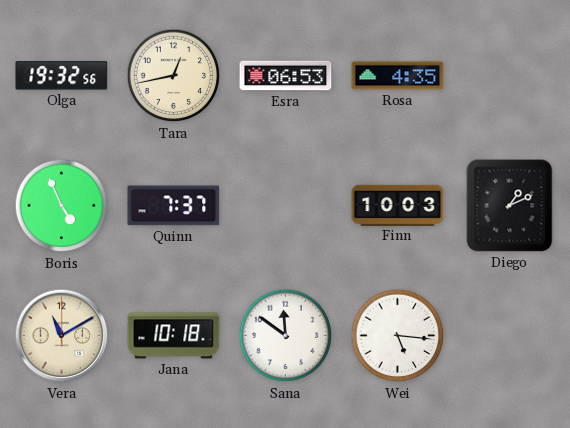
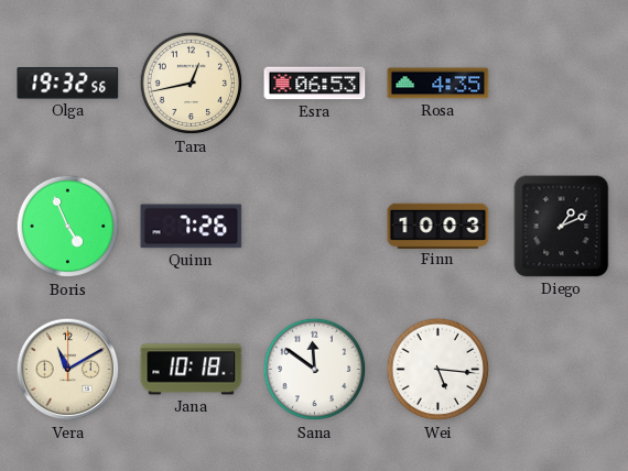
Quinn: 7:37 -> 7:26
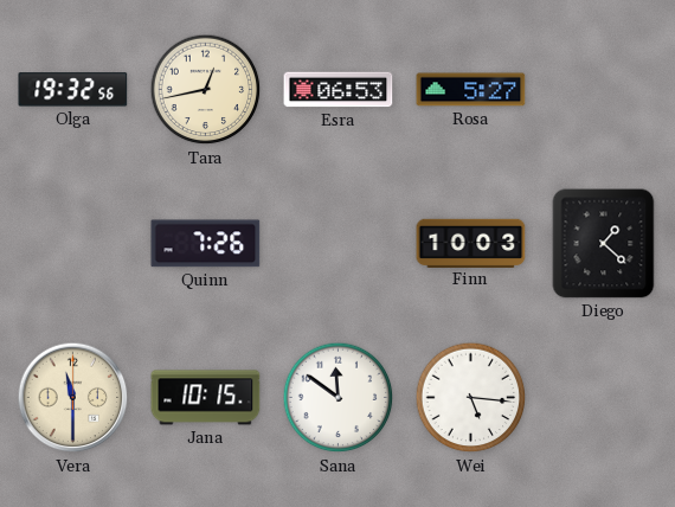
Rosa: 4:35 -> 5:27
Boris: 4:56 -> none
Diego: 1:11 -> 1:22
Vera: 11:10 -> 11:30
Jana: 10:18 -> 10:15
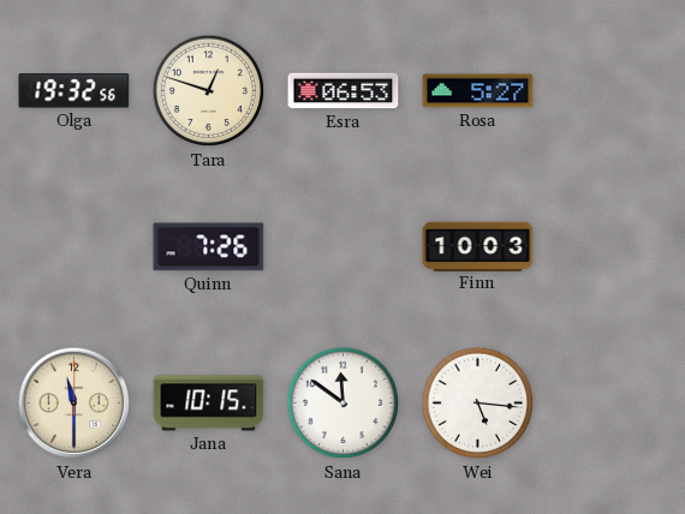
Tara: 12:43 -> 12:48
Diego: 1:22 -> none
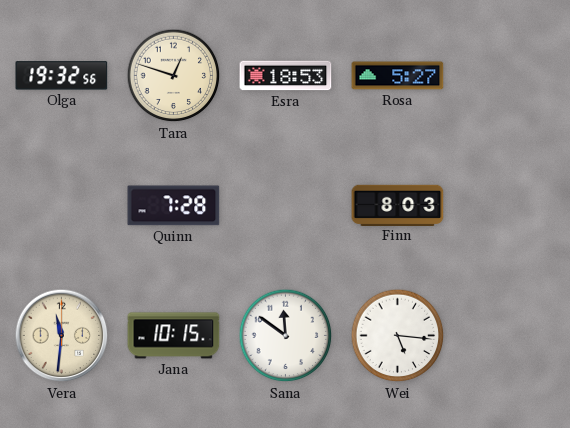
Esra: 06:53 -> 18:53
Quinn: 7:26 -> 7:28
Finn: 10:03 -> 8:03
Vera: 11:30 -> 11:31
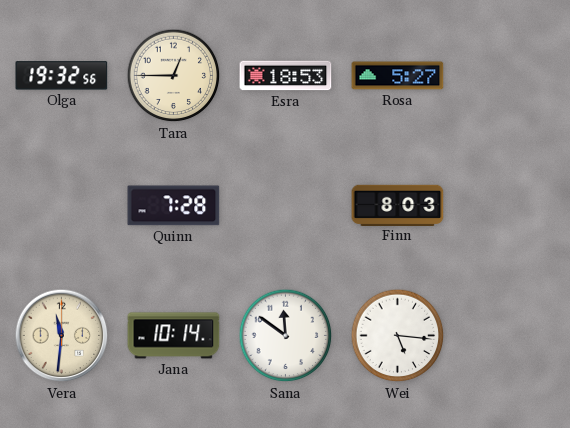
Tara: 12:48 -> 12:45
Jana: 10:15 -> 10:14
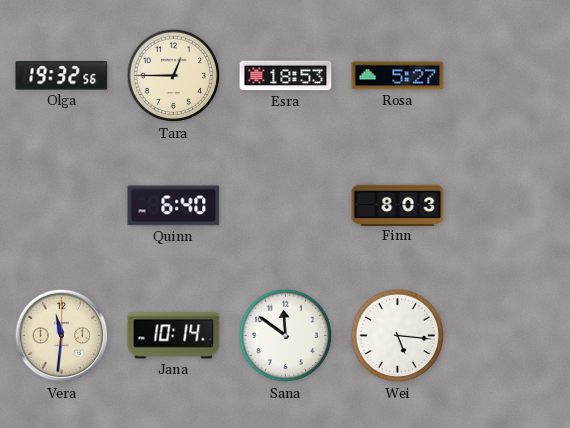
Quinn: 7:28 -> 6:40
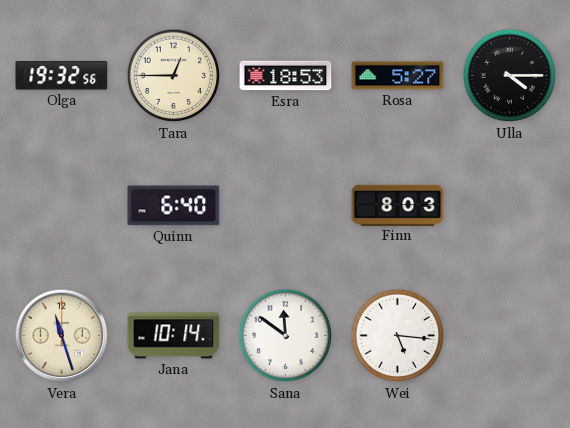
Ulla: none -> 4:15
Vera: 11:31 -> 11:27
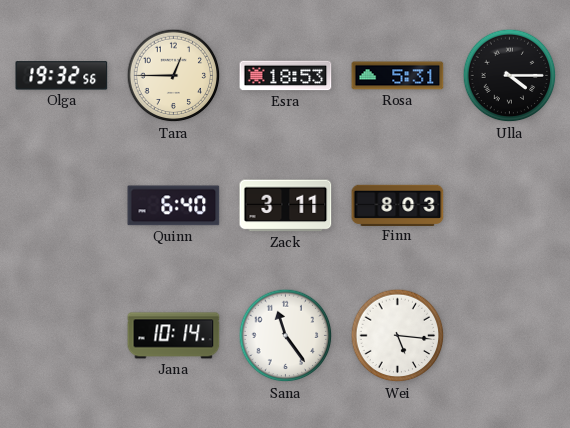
Rosa: 5:27 -> 5:31
Zack: none -> 3:11
Vera: 11:27 -> none
Sana: 11:51 -> 11:24
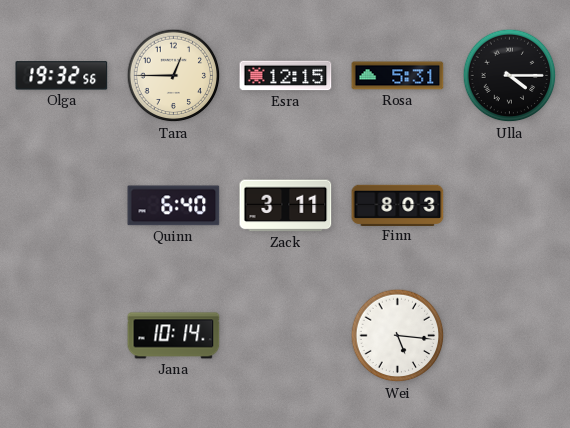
Esra: 18:53 -> 12:15
Sana: 11:24 -> none
